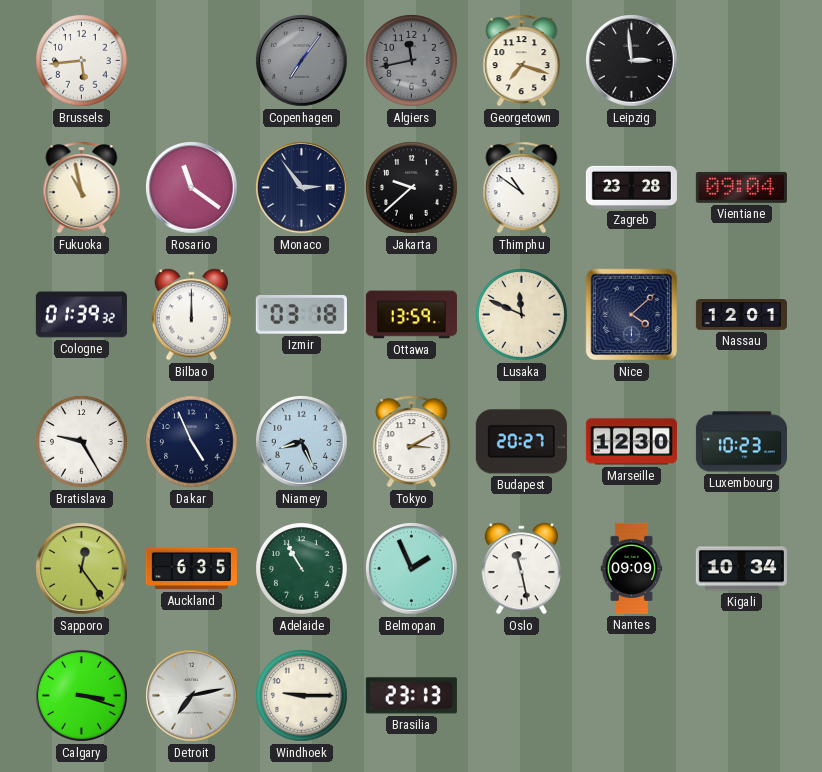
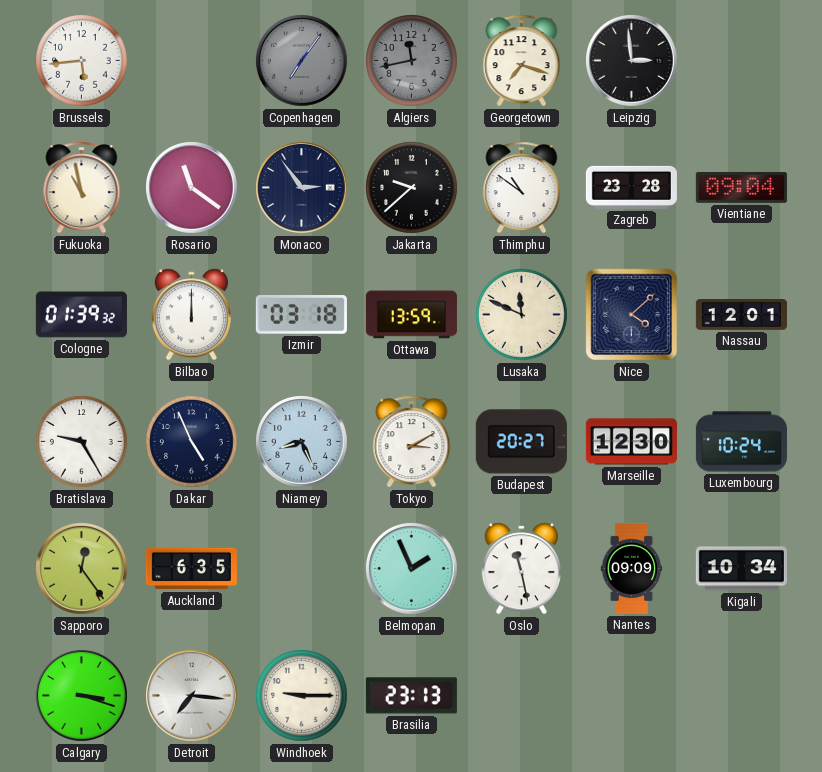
Luxembourg: 10:23 -> 10:24
Adelaide: 10:55 -> none
Detroit: 7:13 -> 7:16
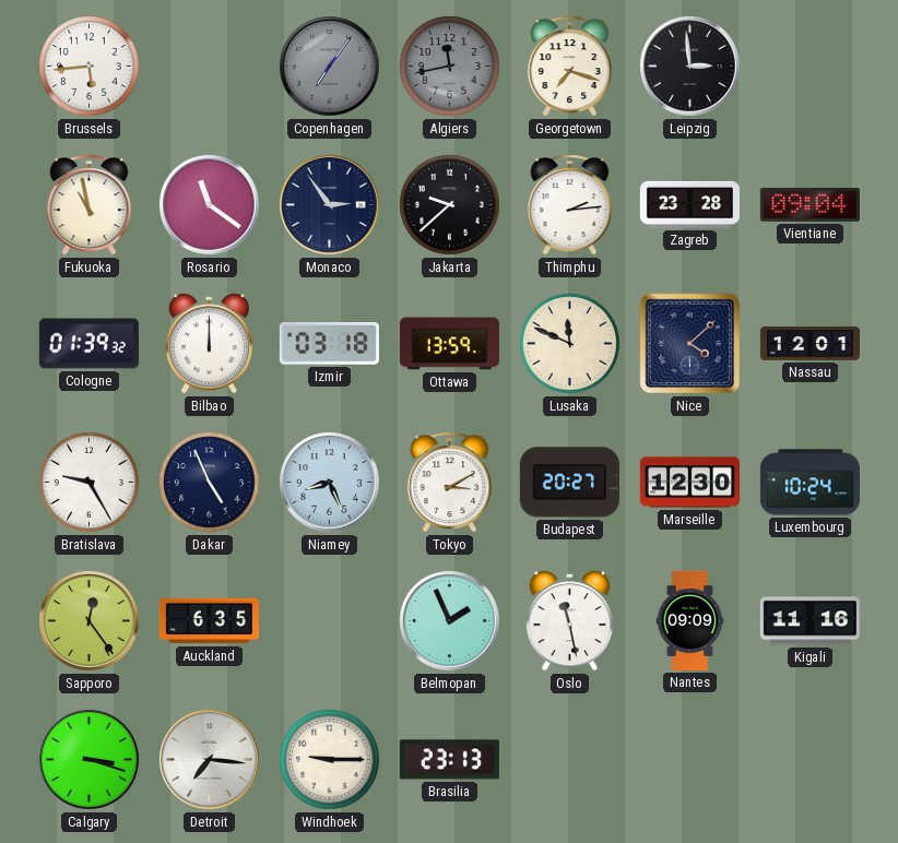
Thimphu: 10:51 -> 2:14
Kigali: 10:34 -> 11:16
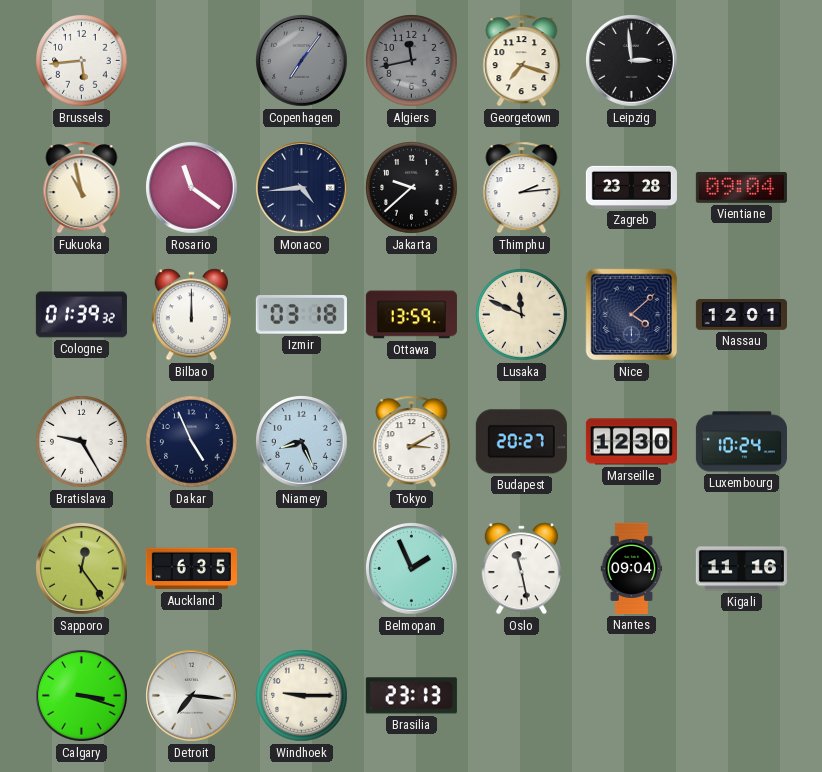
Monaco: 2:54 -> 4:44
Nantes: 09:09 -> 09:04
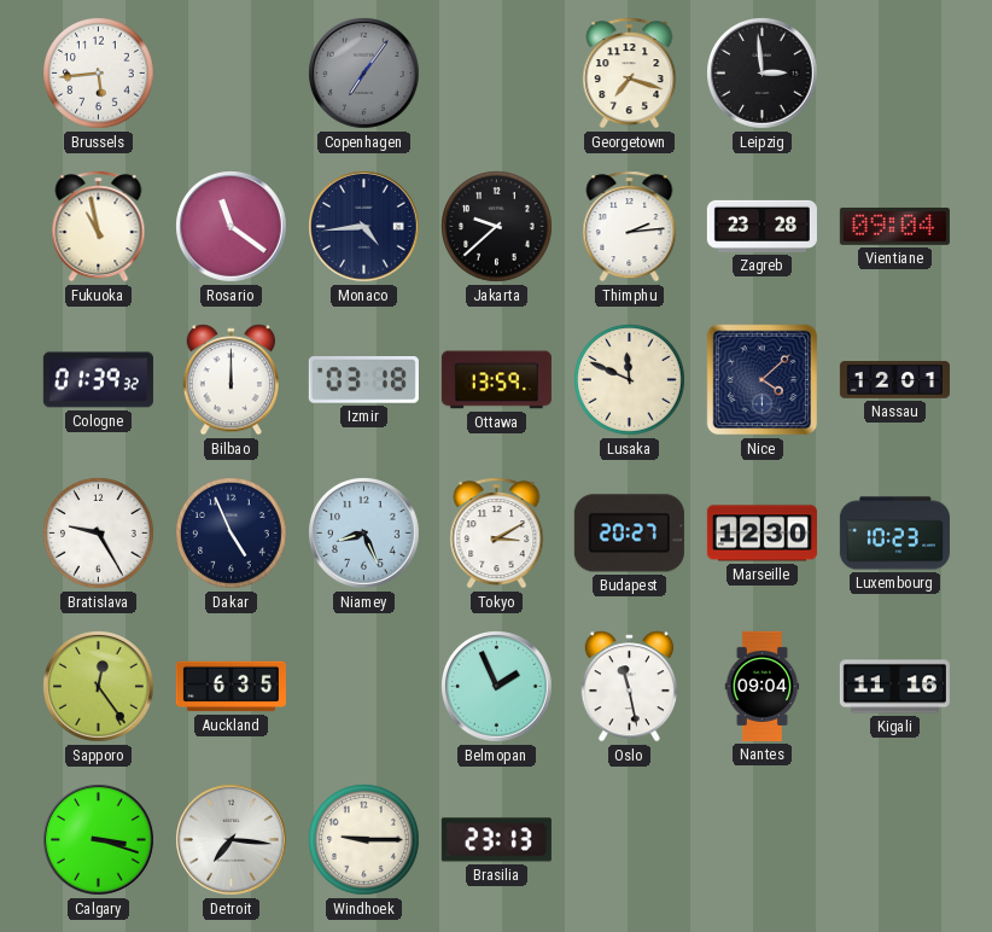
Algiers: 11:43 -> none
Luxembourg: 10:24 -> 10:23
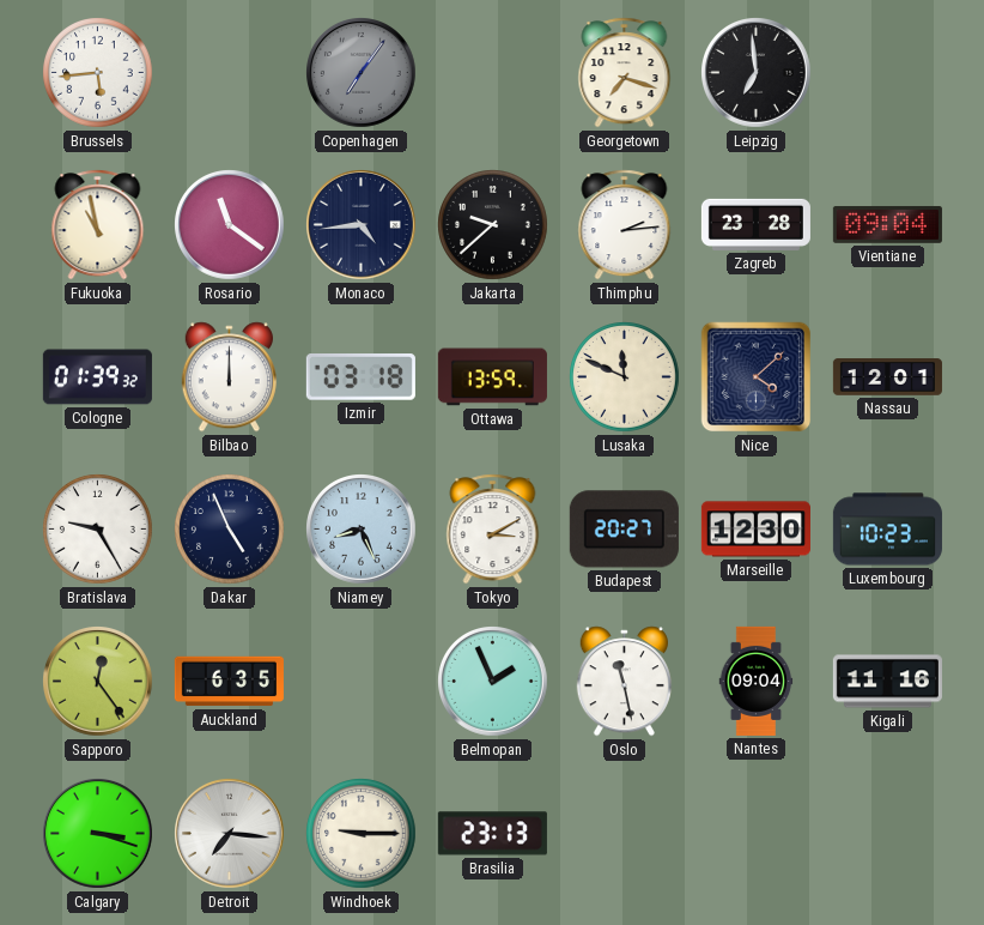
Leipzig: 2:59 -> 6:59
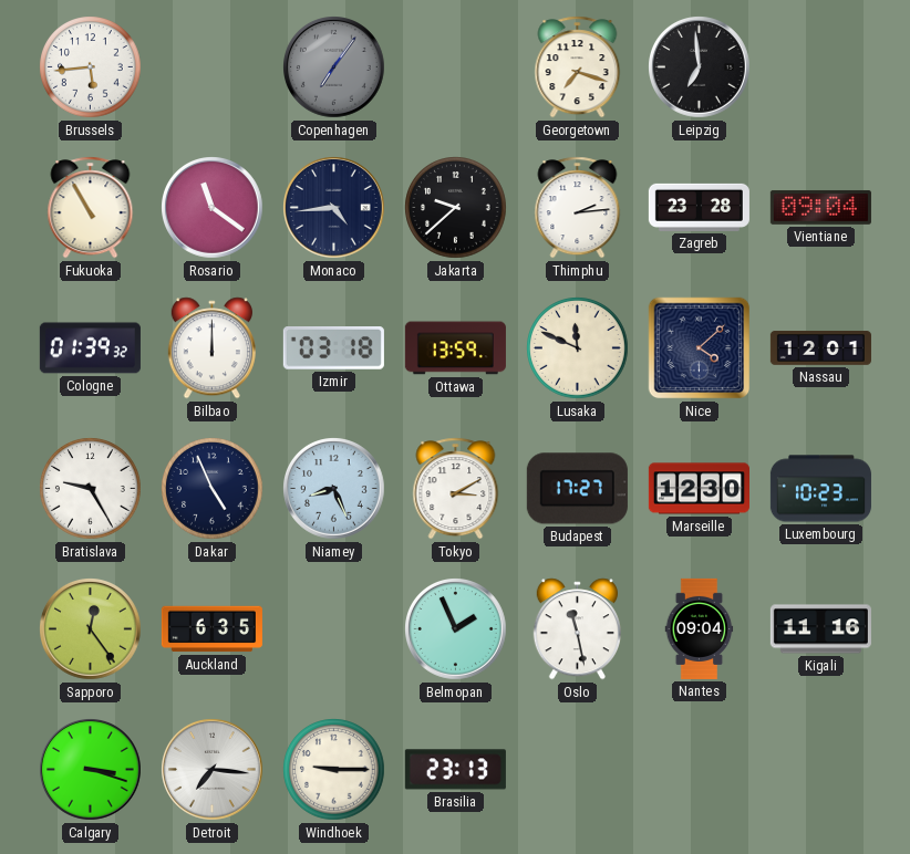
Fukuoka: 10:58 -> 10:55
Budapest: 20:27 -> 17:27
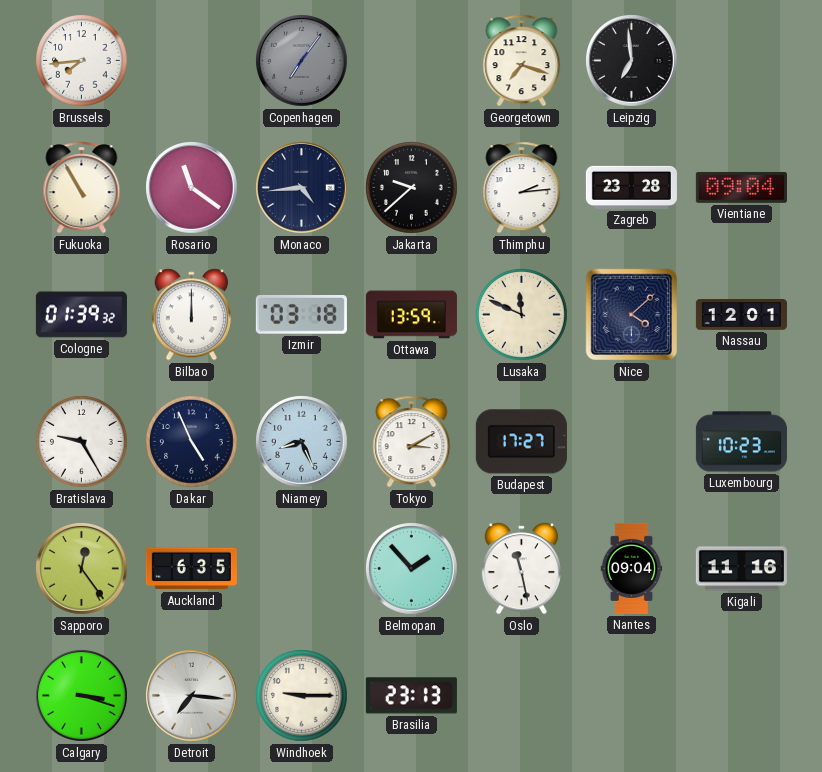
Brussels: 5:44 -> 7:44
Marseille: 12:30 -> none
Belmopan: 1:56 -> 1:53
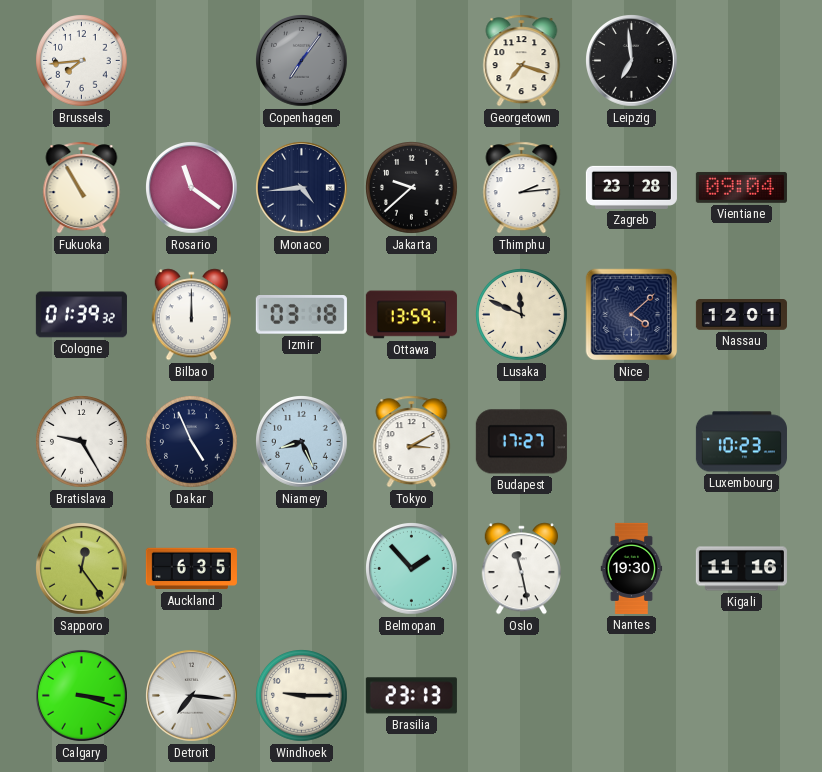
Nantes: 09:04 -> 19:30
